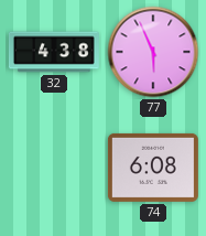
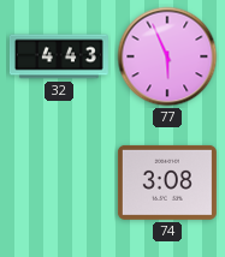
32: 4:38 -> 4:43
74: 6:08 -> 3:08
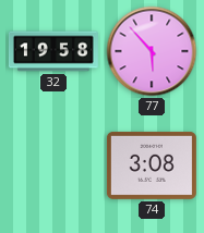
32: 4:43 -> 19:58
77: 5:56 -> 5:53
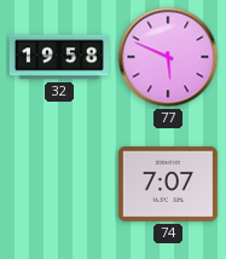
77: 5:53 -> 5:49
74: 3:08 -> 7:07
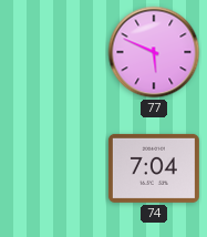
32: 19:58 -> none
74: 7:07 -> 7:04
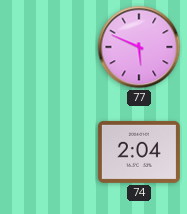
74: 7:04 -> 2:04
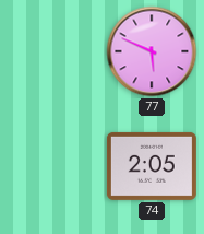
74: 2:04 -> 2:05
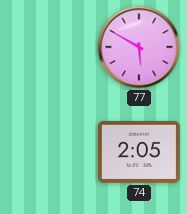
77: 5:49 -> 5:50
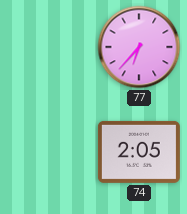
77: 5:50 -> 6:37
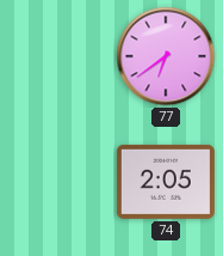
77: 6:37 -> 6:39
